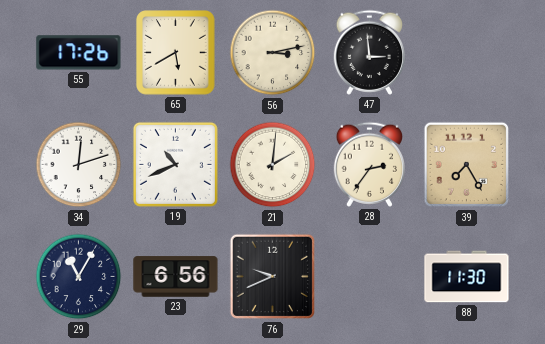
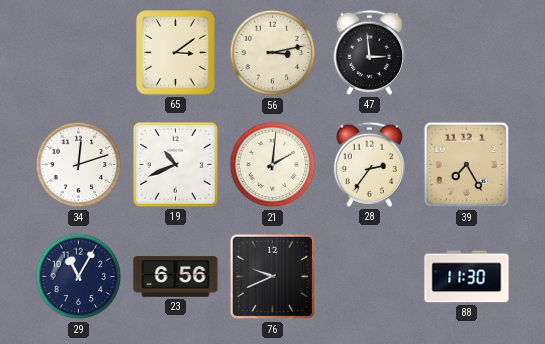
55: 17:26 -> none
65: 5:40 -> 3:09
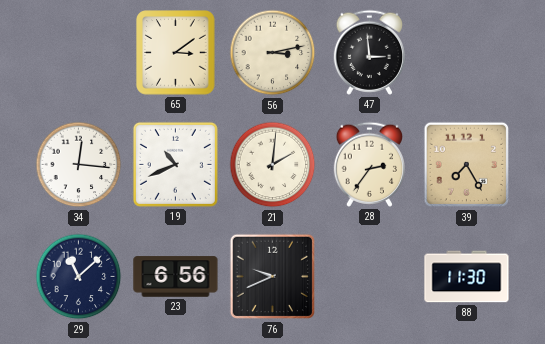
34: 12:12 -> 12:16
29: 11:05 -> 11:08
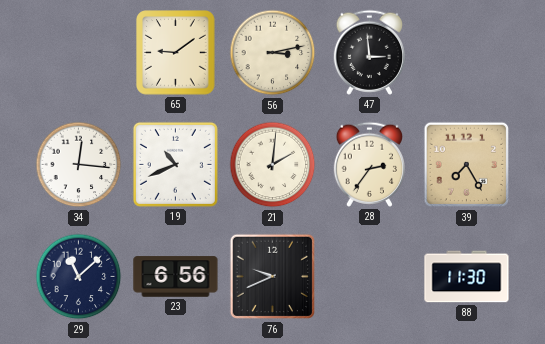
65: 3:09 -> 9:09
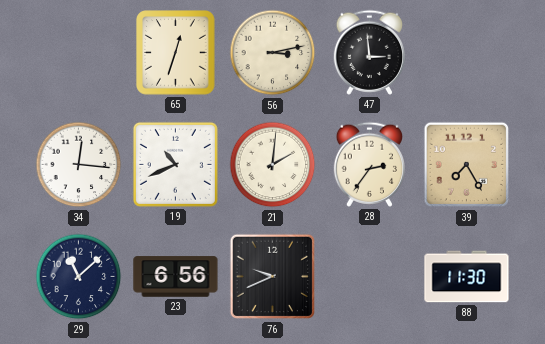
65: 9:09 -> 12:33
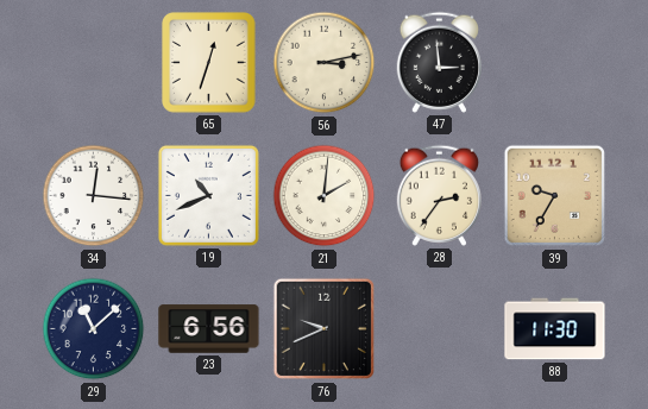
39: 7:25 -> 9:35
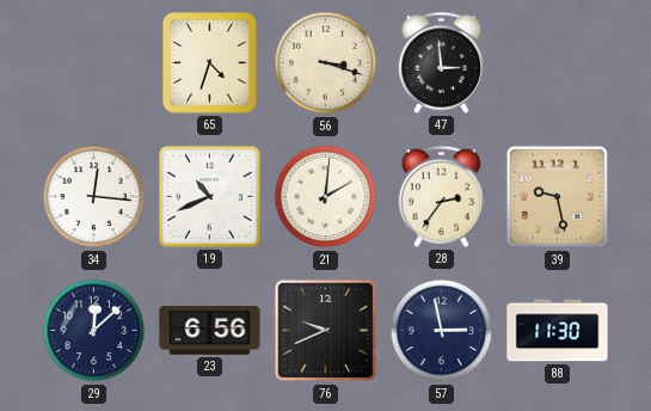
65: 12:33 -> 4:33
56: 3:13 -> 3:18
39: 9:35 -> 9:28
29: 11:08 -> 12:08
57: none -> 2:58
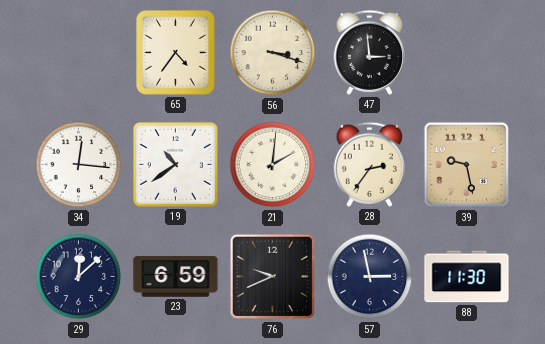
65: 4:33 -> 4:36
19: 10:41 -> 10:39
23: 6:56 -> 6:59
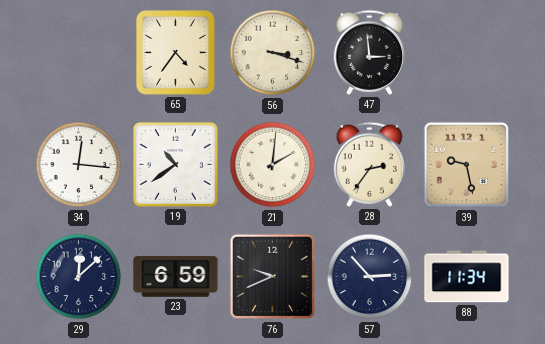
57: 2:58 -> 2:53
88: 11:30 -> 11:34
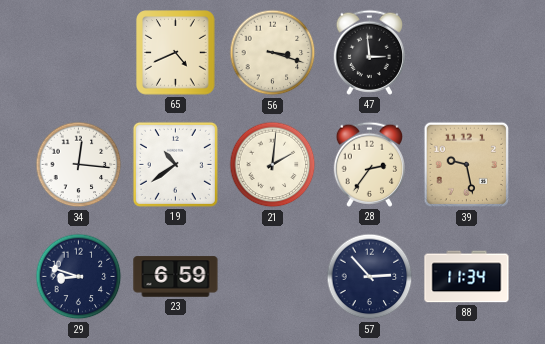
65: 4:36 -> 4:41
29: 12:08 -> 8:48
76: 9:41 -> none
